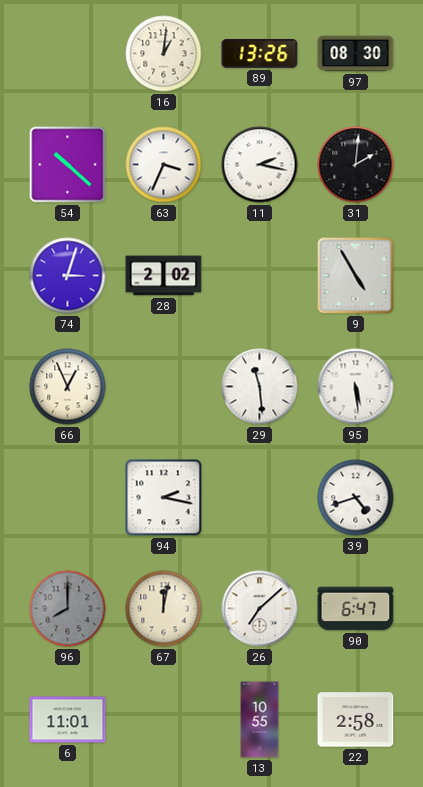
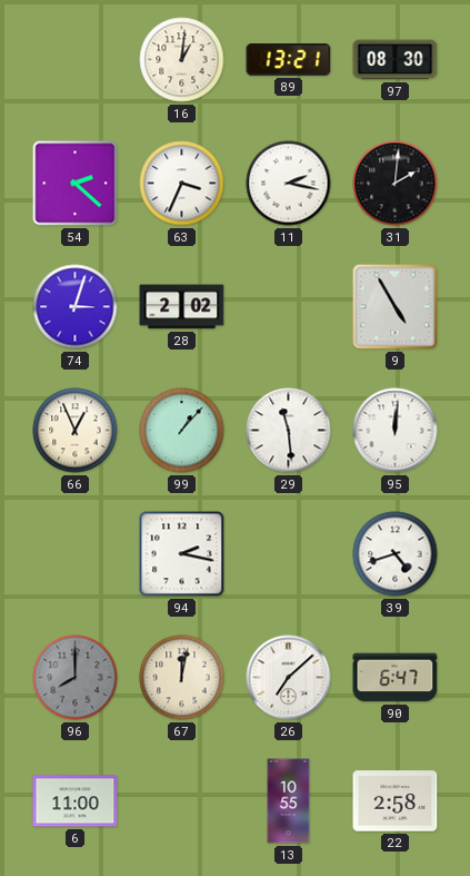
89: 13:26 -> 13:21
54: 10:22 -> 2:22
99: none -> 1:07
95: 5:29 -> 12:01
6: 11:01 -> 11:00
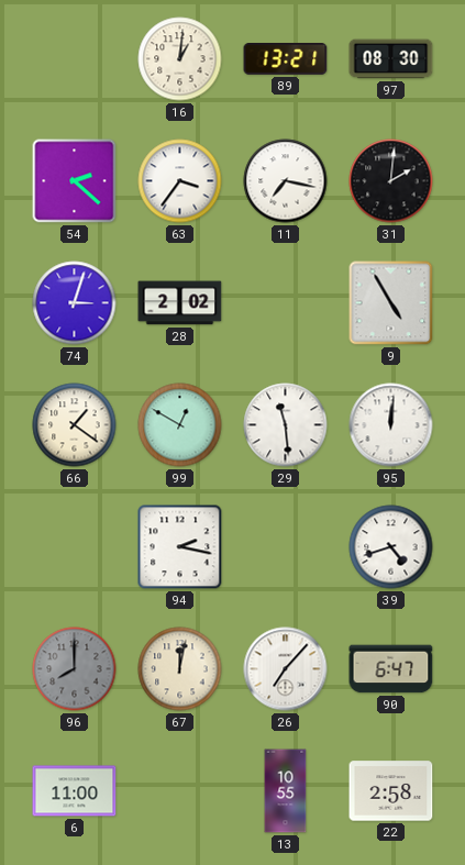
63: 3:34 -> 3:36
11: 2:17 -> 7:17
66: 12:56 -> 1:21
99: 1:07 -> 12:50
26: 7:08 -> 7:07
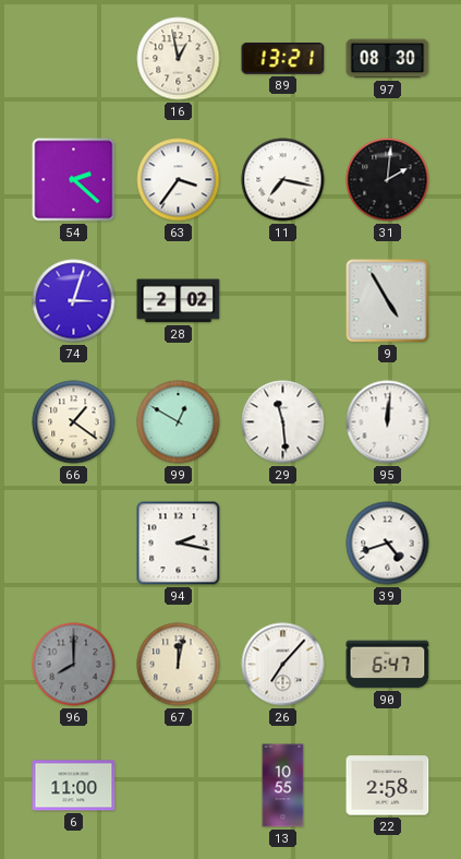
16: 1:01 -> 12:58
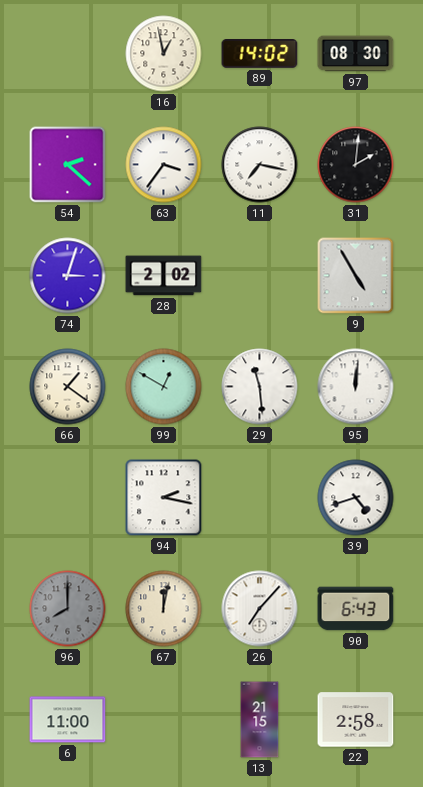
89: 13:21 -> 14:02
90: 6:47 -> 6:43
13: 10:55 -> 21:15
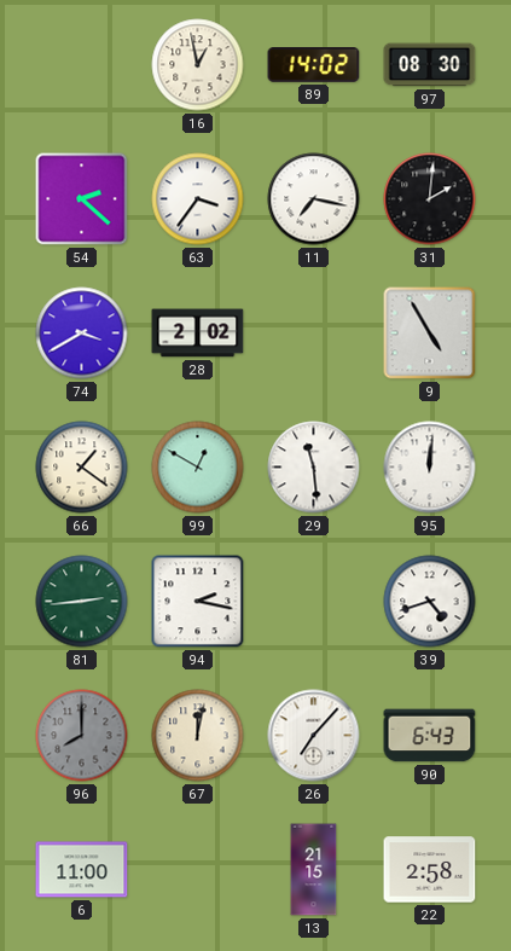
74: 3:03 -> 3:40
81: none -> 2:44
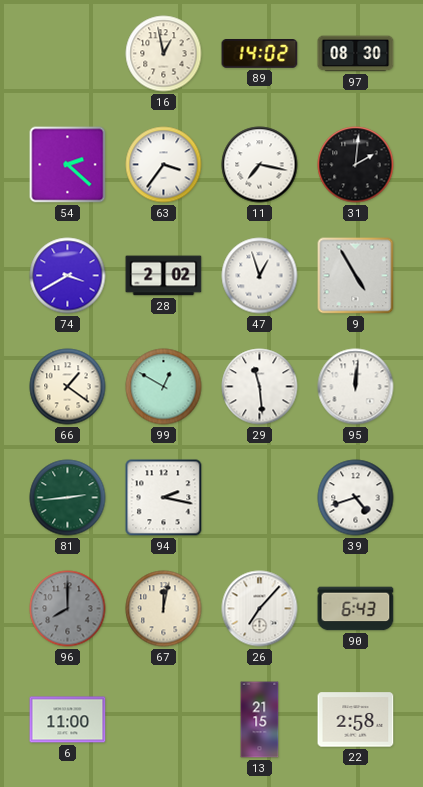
47: none -> 12:57
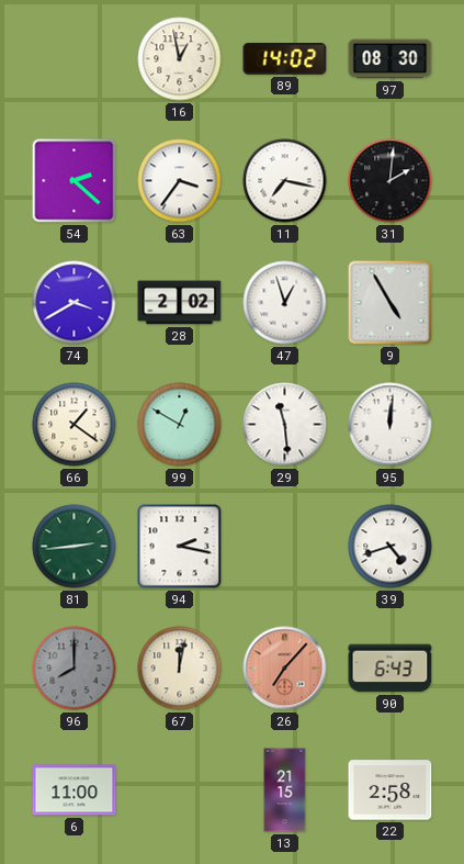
26 dial: white -> salmon
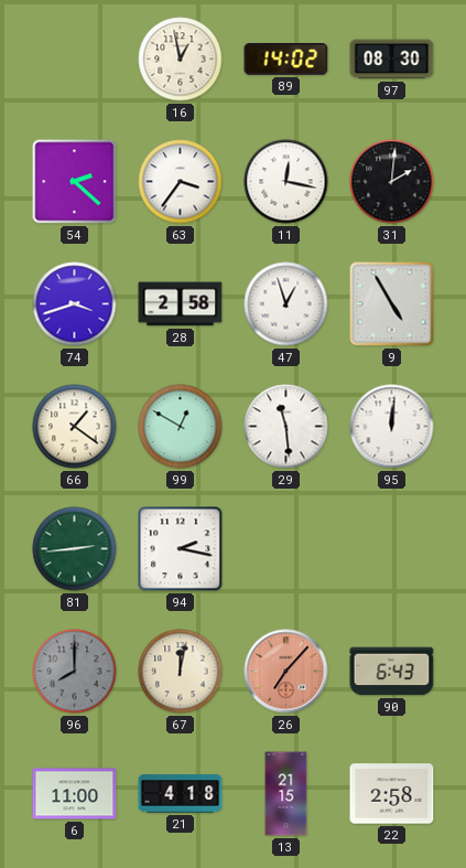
11: 7:17 -> 12:17
74: 3:40 -> 3:42
28: 2:02 -> 2:58
39: 4:42 -> none
21: none -> 4:18
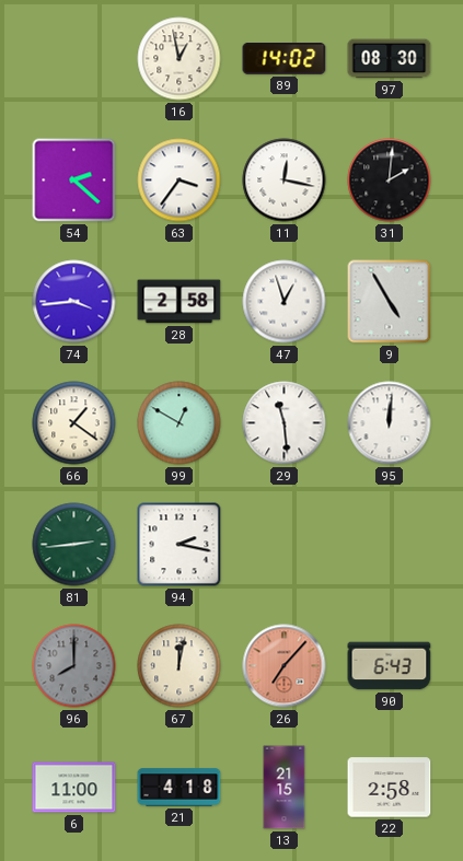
74: 3:42 -> 3:44
